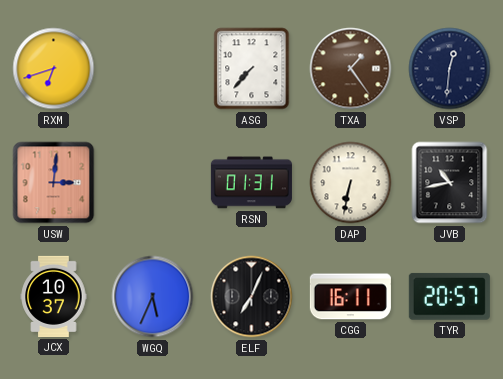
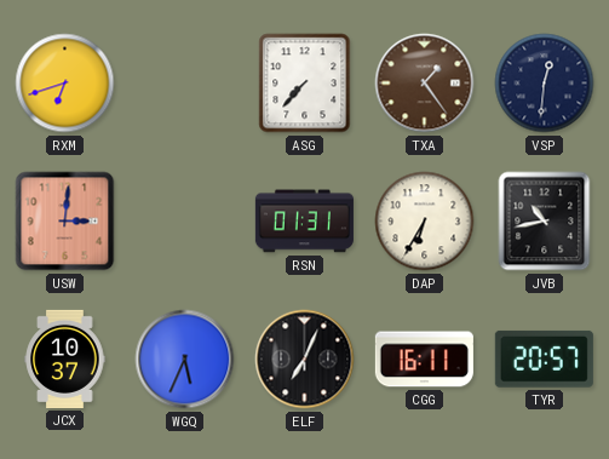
DAP: 6:32 -> 6:35
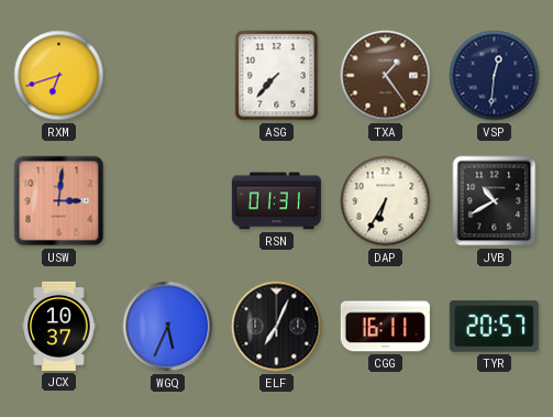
JVB: 10:43 -> 10:40
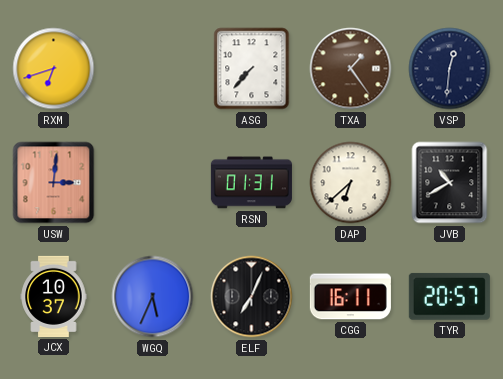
DAP: 6:35 -> 6:38
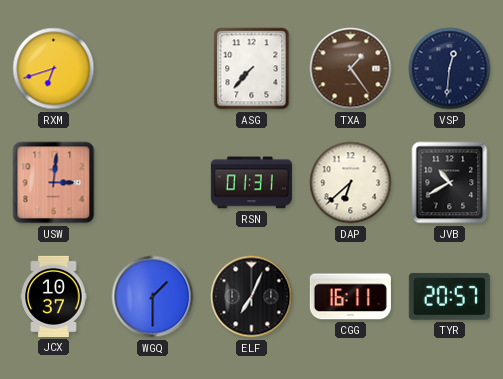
WGQ: 5:34 -> 1:30
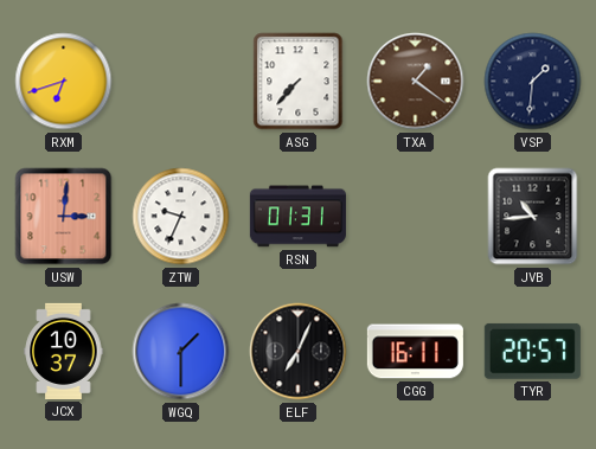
TXA: 1:24 -> 1:21
VSP: 12:31 -> 1:31
ZTW: none -> 9:34
DAP: 6:38 -> none
JVB: 10:40 -> 10:44
